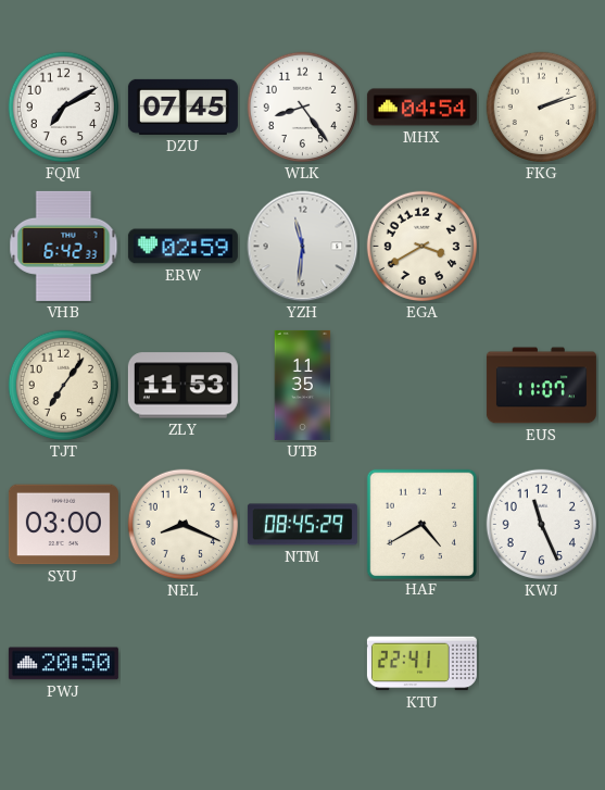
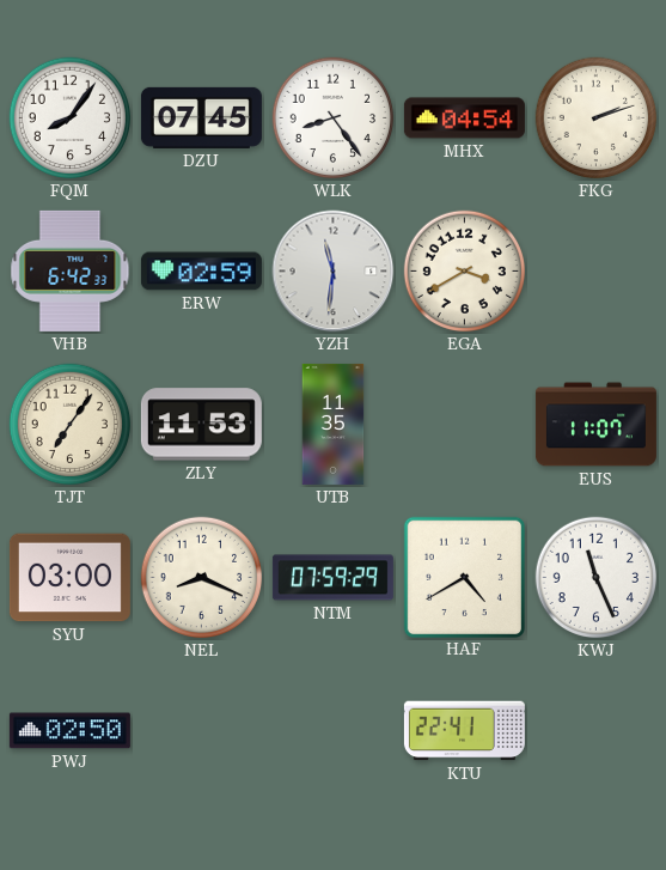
FQM: 7:10 -> 8:06
NTM: 08:45 -> 07:59
PWJ: 20:50 -> 02:50
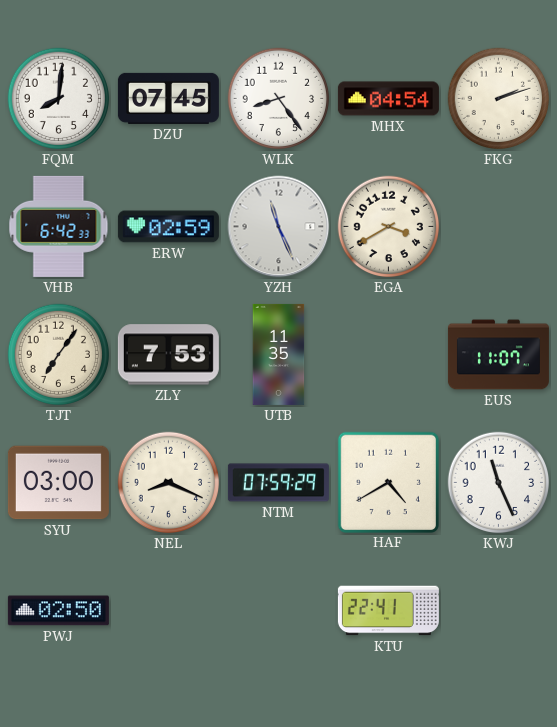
FQM: 8:06 -> 8:01
YZH: 11:31 -> 11:26
ZLY: 11:53 -> 7:53
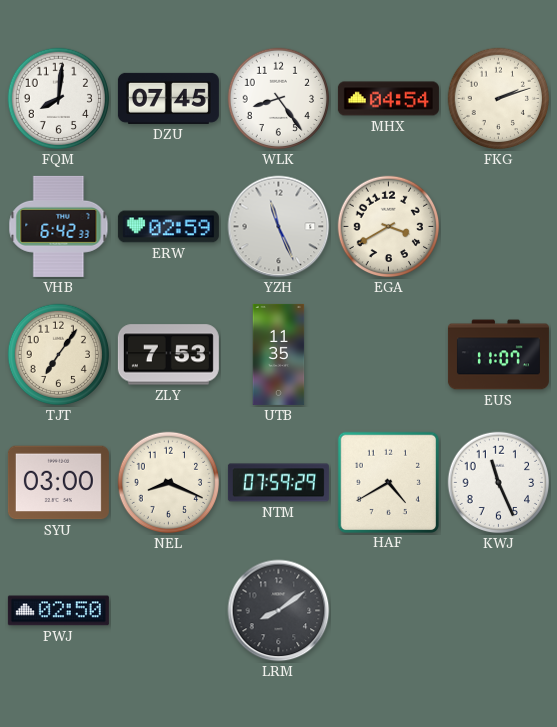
LRM: none -> 8:09
KTU: 22:41 -> none
